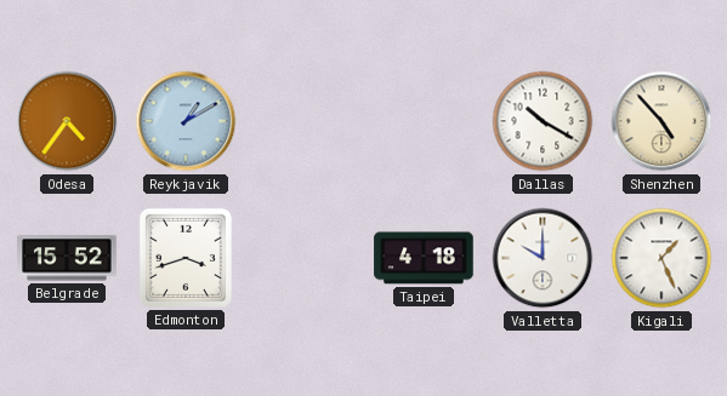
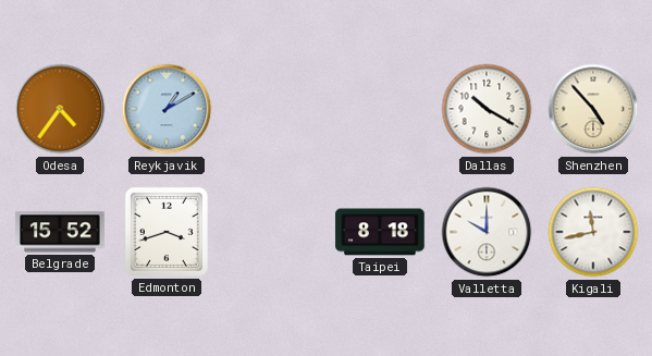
Taipei: 4:18 -> 8:18
Kigali: 1:26 -> 11:43
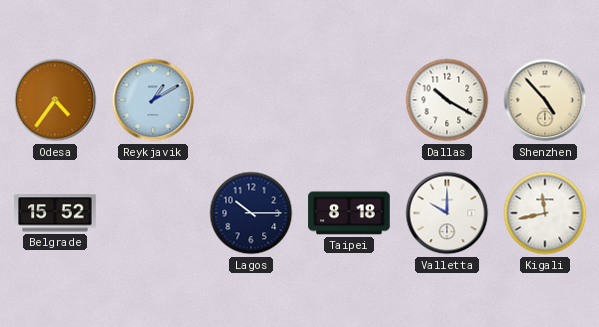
Edmonton: 3:42 -> none
Lagos: none -> 10:15
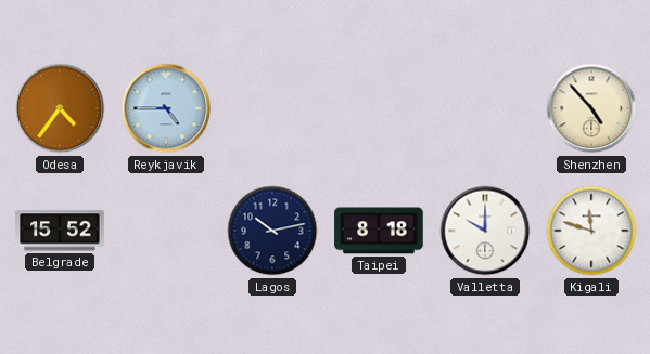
Reykjavik: 1:10 -> 4:45
Dallas: 10:20 -> none
Lagos: 10:15 -> 10:13
Kigali: 11:43 -> 11:48
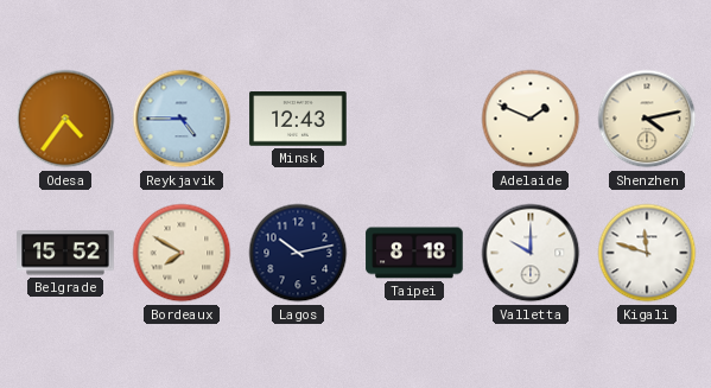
Minsk: none -> 12:43
Adelaide: none -> 1:49
Shenzhen: 4:53 -> 4:13
Bordeaux: none -> 7:50
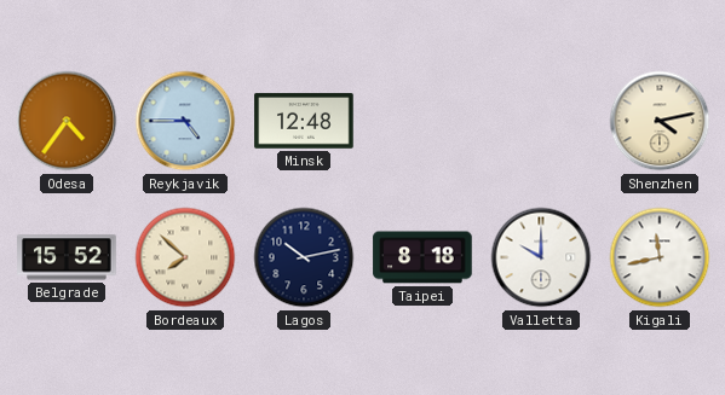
Minsk: 12:43 -> 12:48
Adelaide: 1:49 -> none
Bordeaux: 7:50 -> 7:52
Kigali: 11:48 -> 11:43
